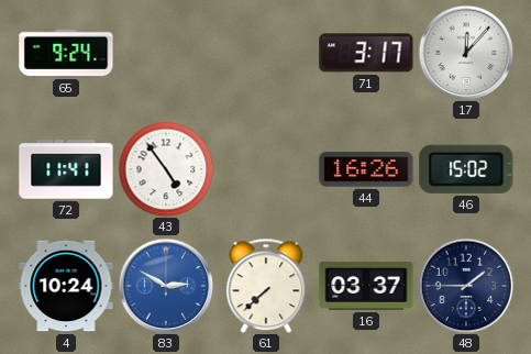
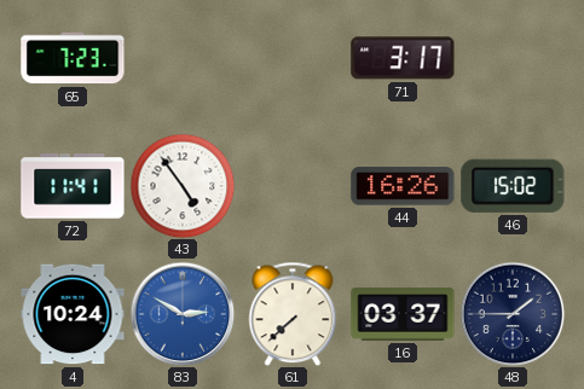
65: 9:24 -> 7:23
17: 12:07 -> none
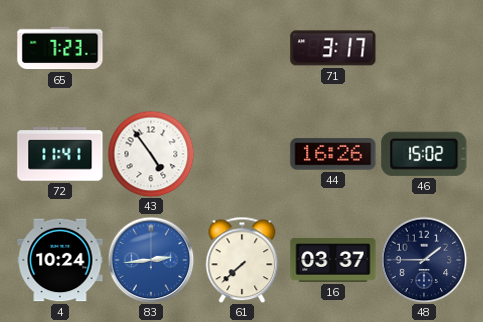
83: 2:50 -> 2:44
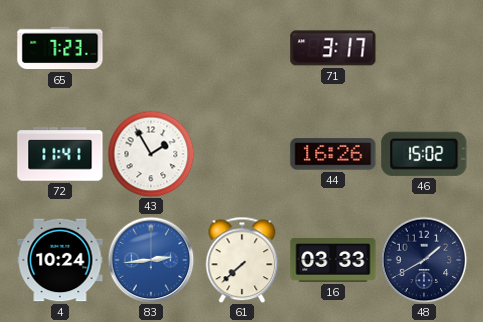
43: 4:54 -> 1:55
16: 03:37 -> 03:33
48: 1:45 -> 1:40
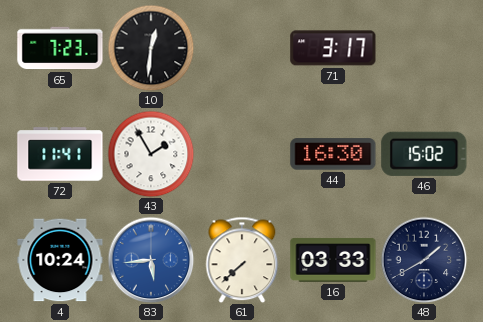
10: none -> 12:31
44: 16:26 -> 16:30
83: 2:44 -> 5:44
